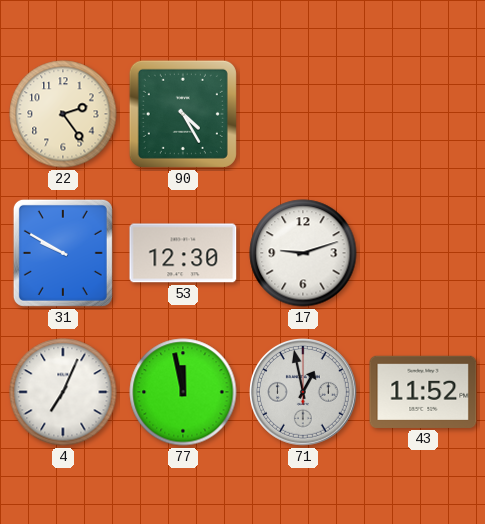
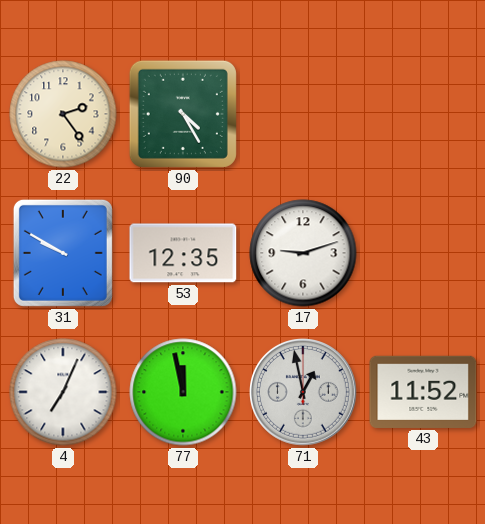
53: 12:30 -> 12:35
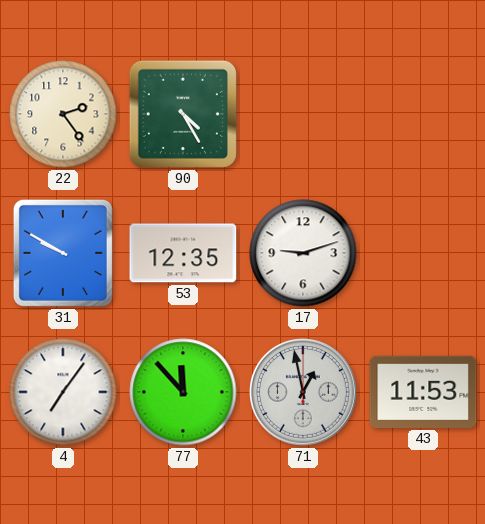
4: 7:04 -> 7:06
77: 11:58 -> 11:53
43: 11:52 -> 11:53
